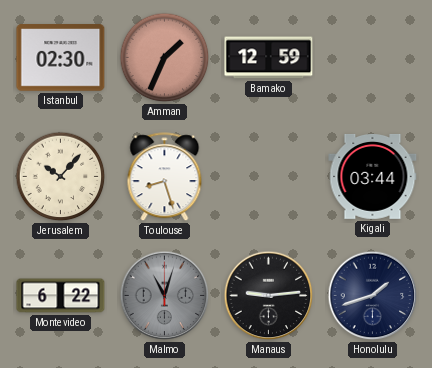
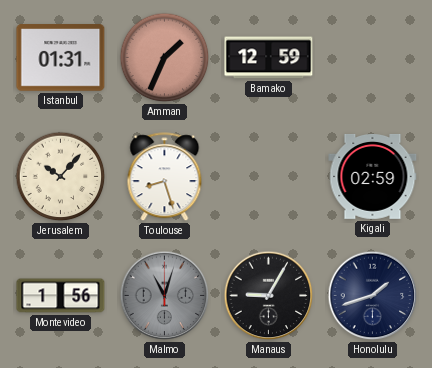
Istanbul: 02:30 -> 01:31
Kigali: 03:44 -> 02:59
Montevideo: 6:22 -> 1:56
Manaus: 9:14 -> 9:05
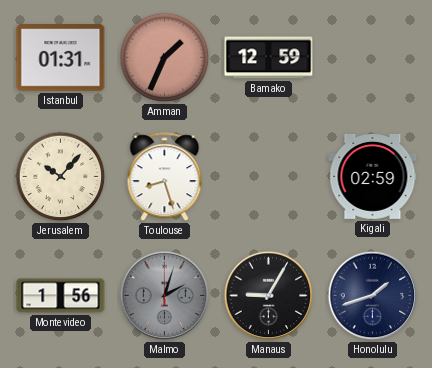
Malmo: 11:03 -> 2:03
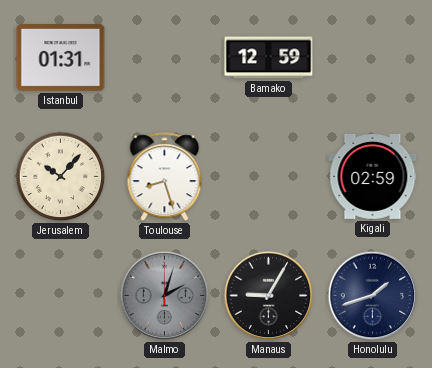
Amman: 1:34 -> none
Montevideo: 1:56 -> none
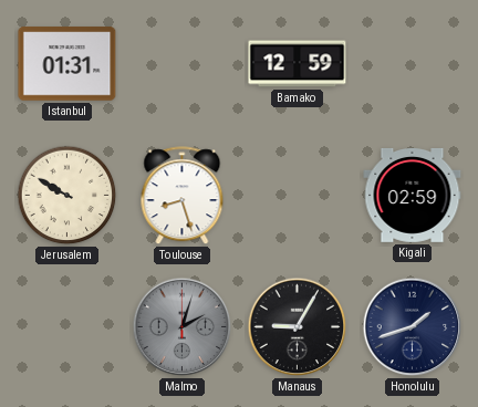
Jerusalem: 10:07 -> 9:50
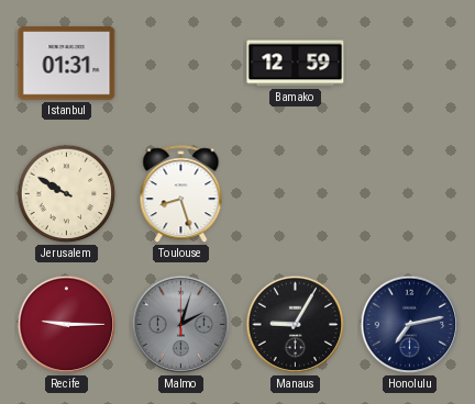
Kigali: 02:59 -> none
Recife: none -> 9:15
Honolulu: 1:42 -> 7:13
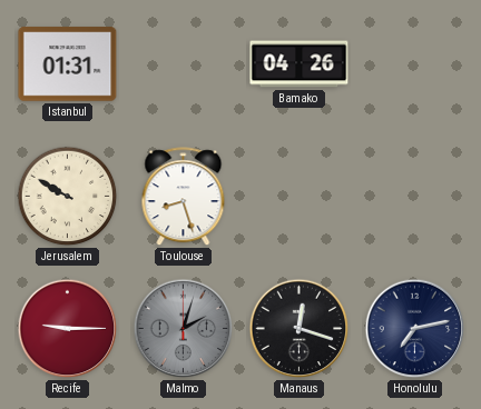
Bamako: 12:59 -> 04:26
Manaus: 9:05 -> 12:18
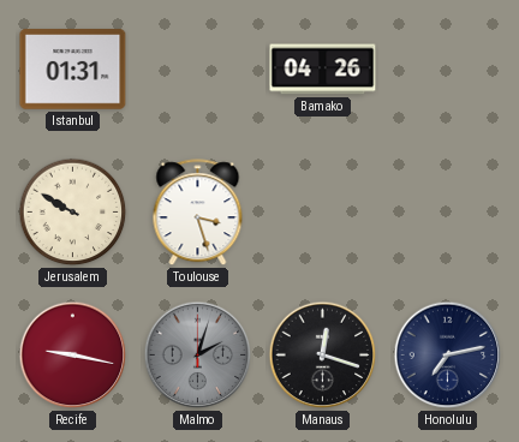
Toulouse: 8:27 -> 3:27
Recife: 9:15 -> 9:17
